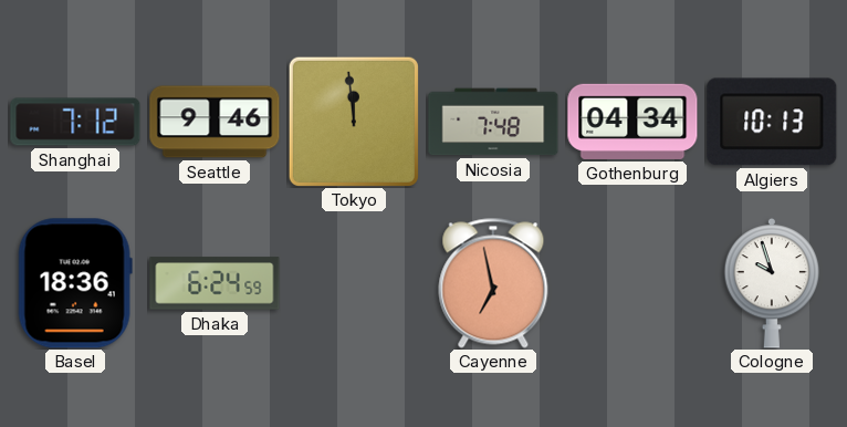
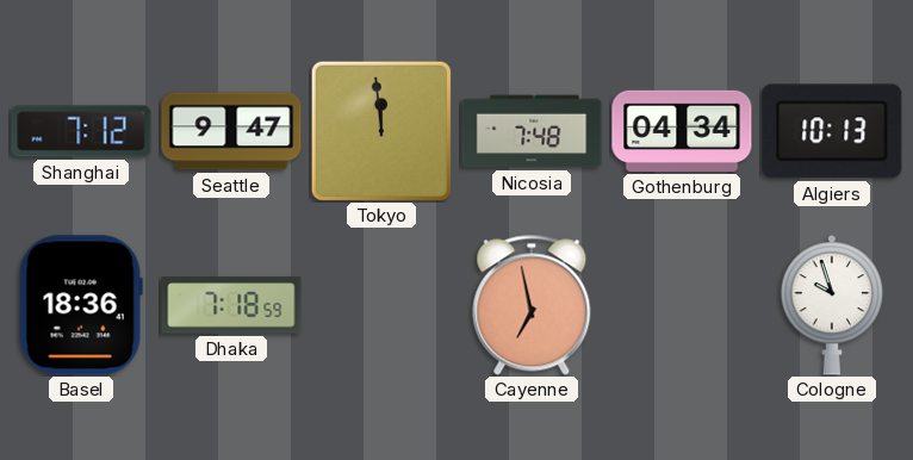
Seattle: 9:46 -> 9:47
Dhaka: 6:24 -> 7:18
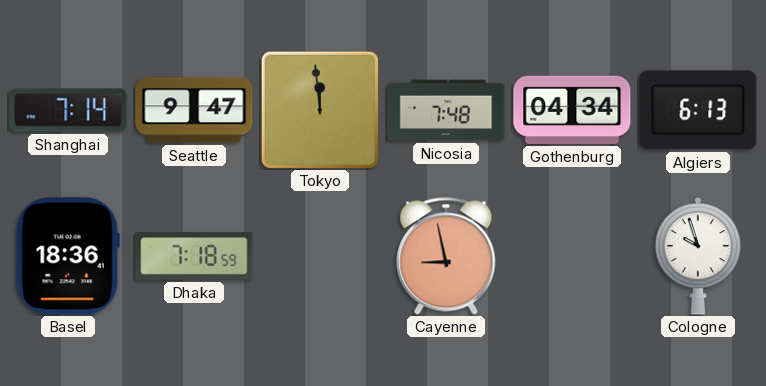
Shanghai: 7:12 -> 7:14
Algiers: 10:13 -> 6:13
Cayenne: 6:58 -> 8:58
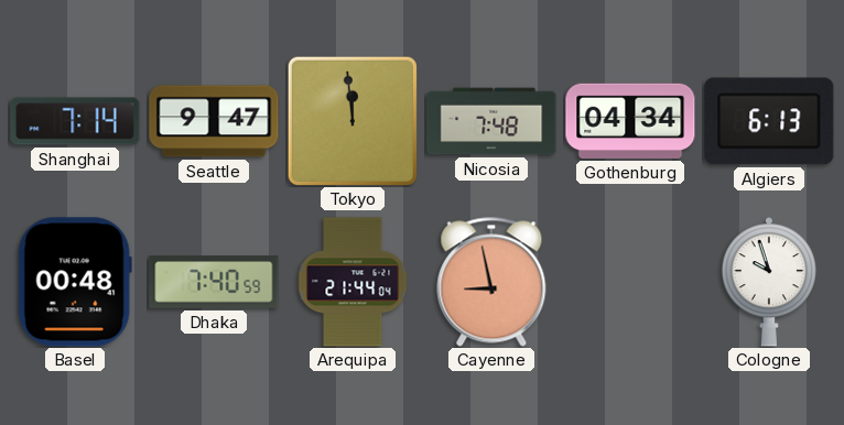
Basel: 18:36 -> 00:48
Dhaka: 7:18 -> 7:40
Arequipa: none -> 21:44
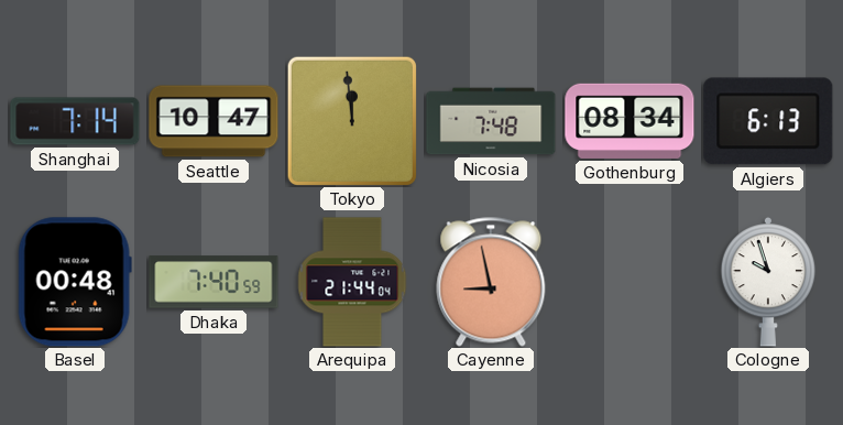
Seattle: 9:47 -> 10:47
Gothenburg: 04:34 -> 08:34
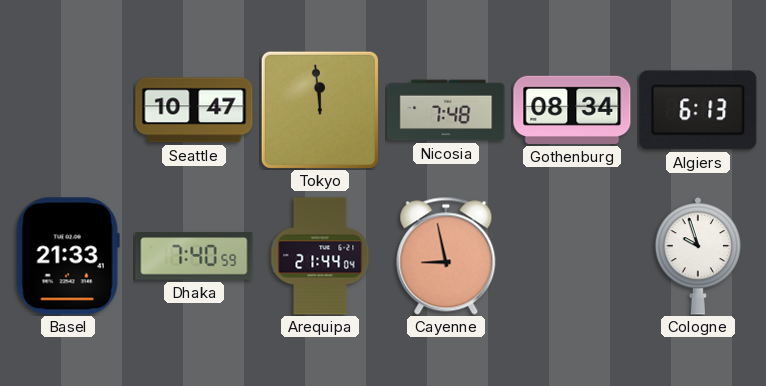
Shanghai: 7:14 -> none
Basel: 00:48 -> 21:33
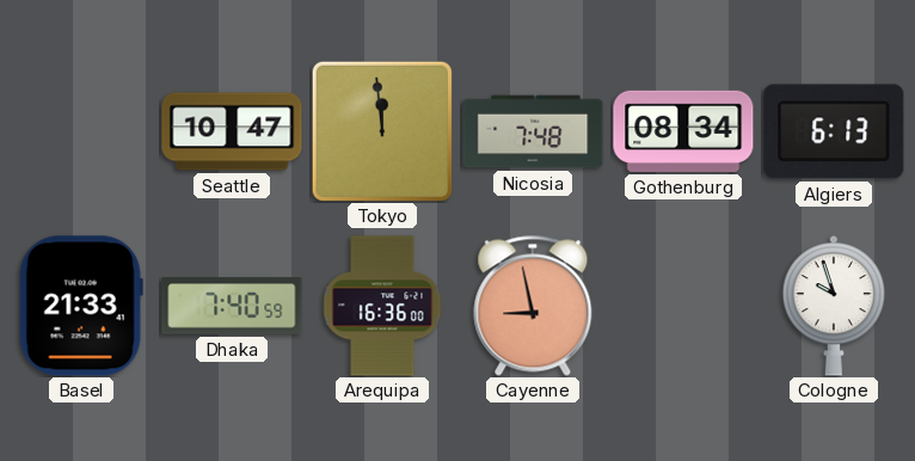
Arequipa: 21:44 -> 16:36
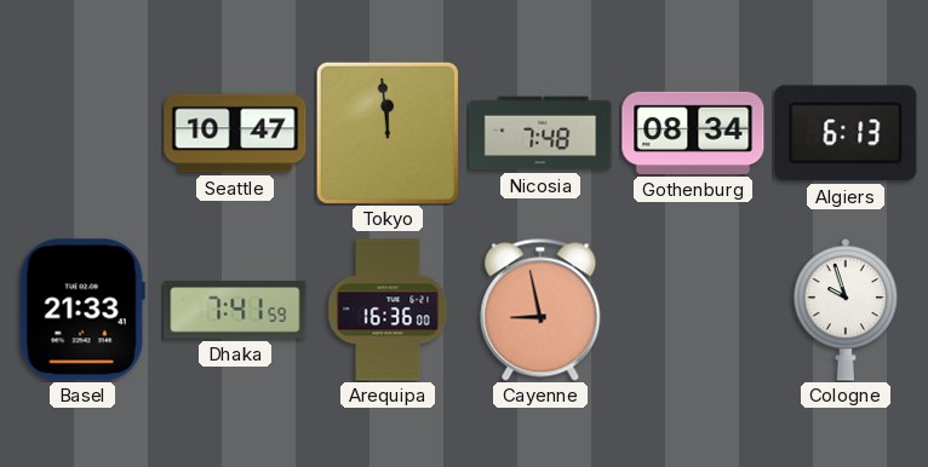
Dhaka: 7:40 -> 7:41
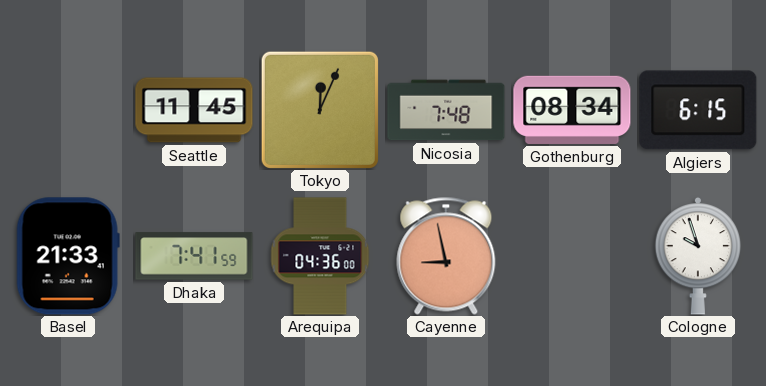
Seattle: 10:47 -> 11:45
Tokyo: 11:59 -> 12:04
Algiers: 6:13 -> 6:15
Arequipa: 16:36 -> 04:36
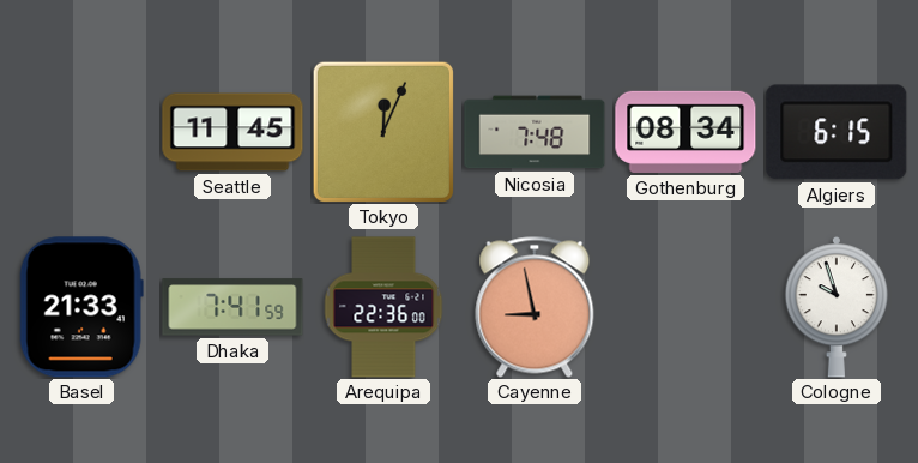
Arequipa: 04:36 -> 22:36
